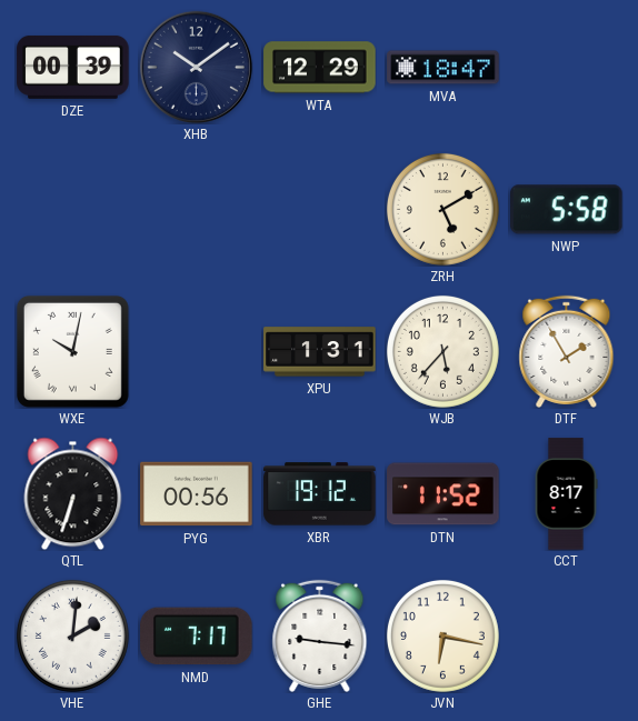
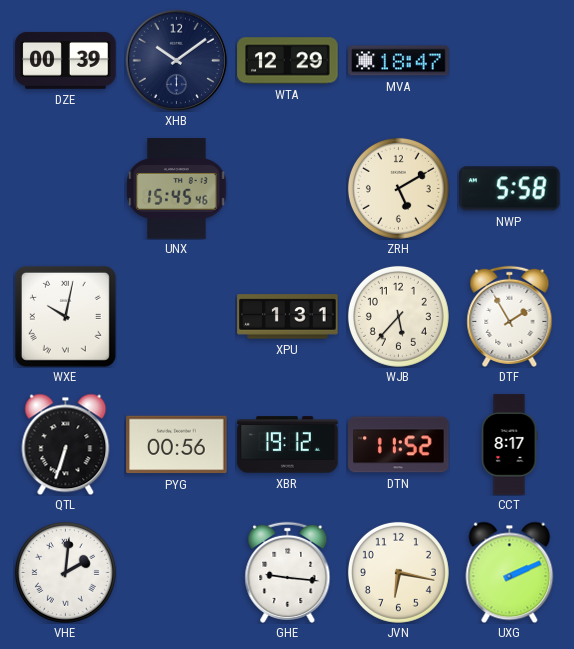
UNX: none -> 15:45
NMD: 7:17 -> none
UXG: none -> 2:11
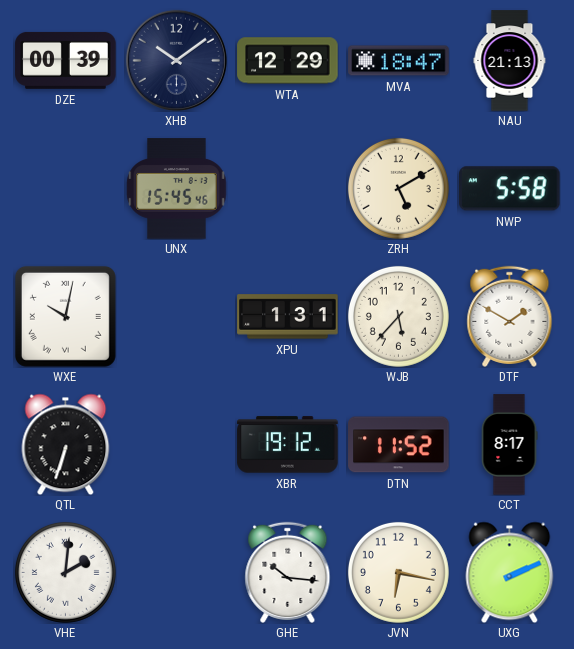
NAU: none -> 21:13
DTF: 1:55 -> 1:50
PYG: 00:56 -> none
GHE: 9:16 -> 10:16
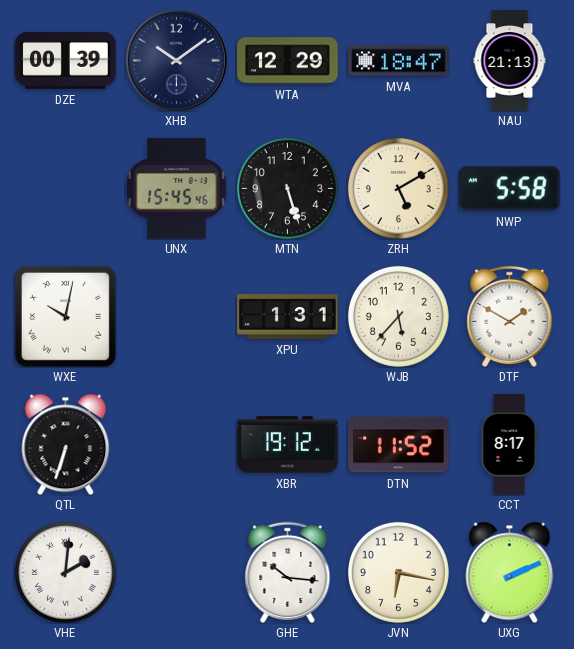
MTN: none -> 5:27
